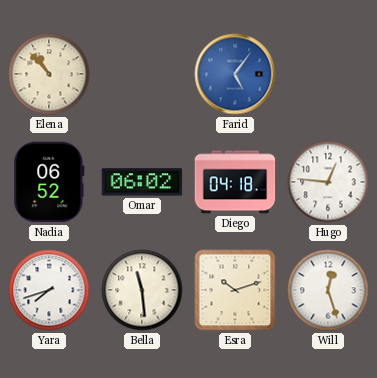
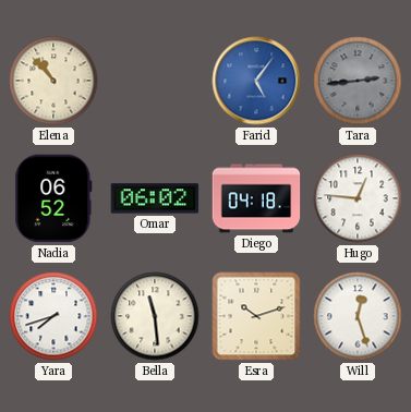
Tara: none -> 2:44
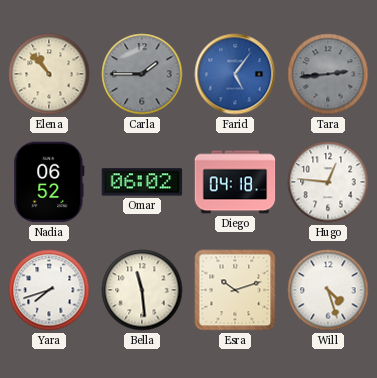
Carla: none -> 1:45
Will: 12:27 -> 4:27
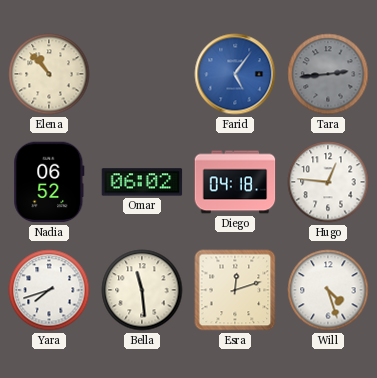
Carla: 1:45 -> none
Esra: 10:12 -> 12:12
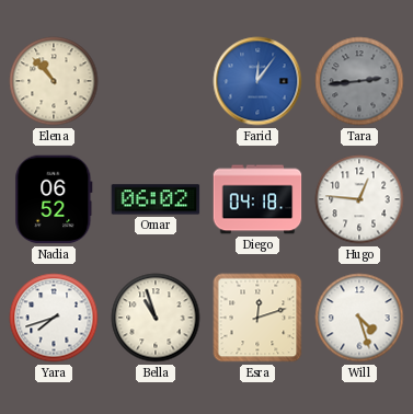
Farid: 5:06 -> 12:06
Bella: 11:29 -> 10:57
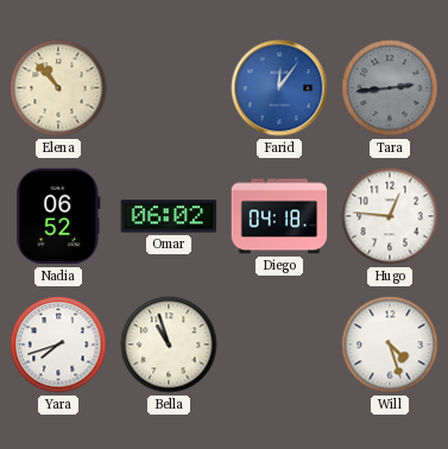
Esra: 12:12 -> none
